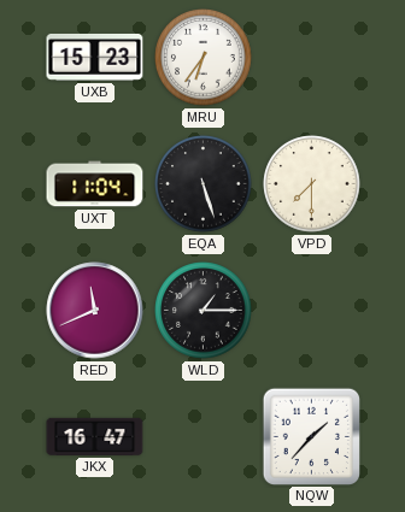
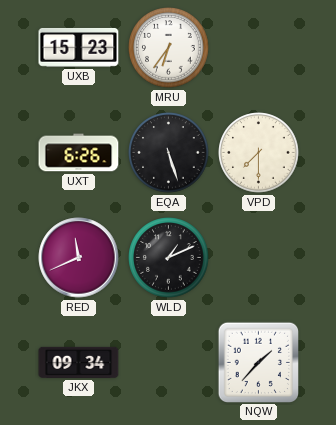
UXT: 11:04 -> 6:26
WLD: 1:15 -> 1:11
JKX: 16:47 -> 09:34
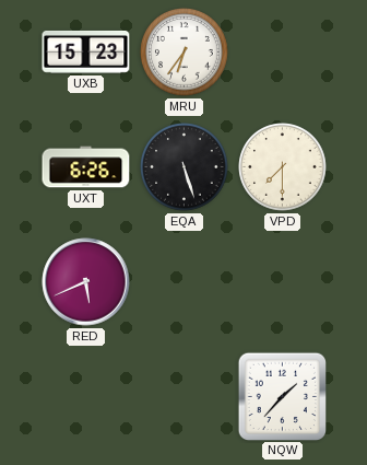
RED: 11:41 -> 5:41
WLD: 1:11 -> none
JKX: 09:34 -> none
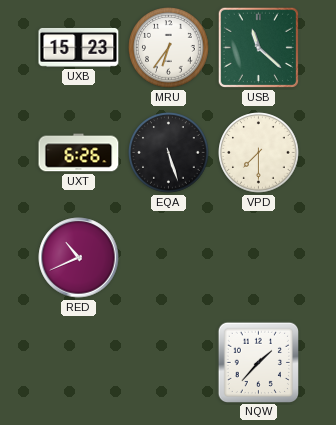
USB: none -> 11:22
RED: 5:41 -> 10:41
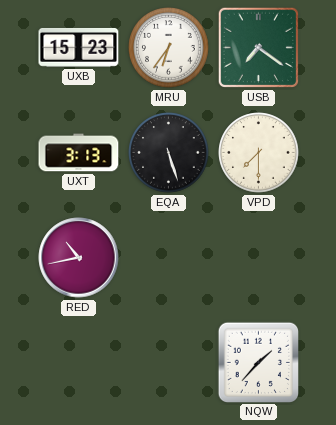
USB: 11:22 -> 7:21
UXT: 6:26 -> 3:13
RED: 10:41 -> 10:43
